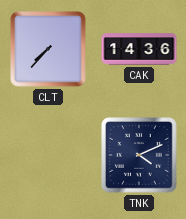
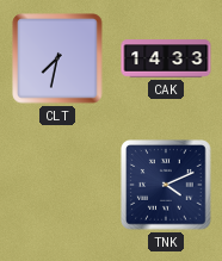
CLT: 7:37 -> 7:32
CAK: 14:36 -> 14:33
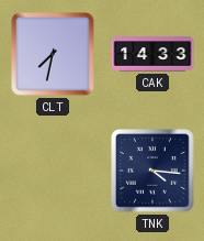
TNK: 4:11 -> 4:16
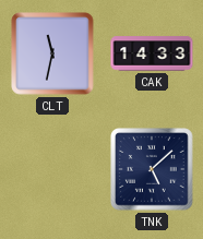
CLT: 7:32 -> 11:32
TNK: 4:16 -> 5:08
